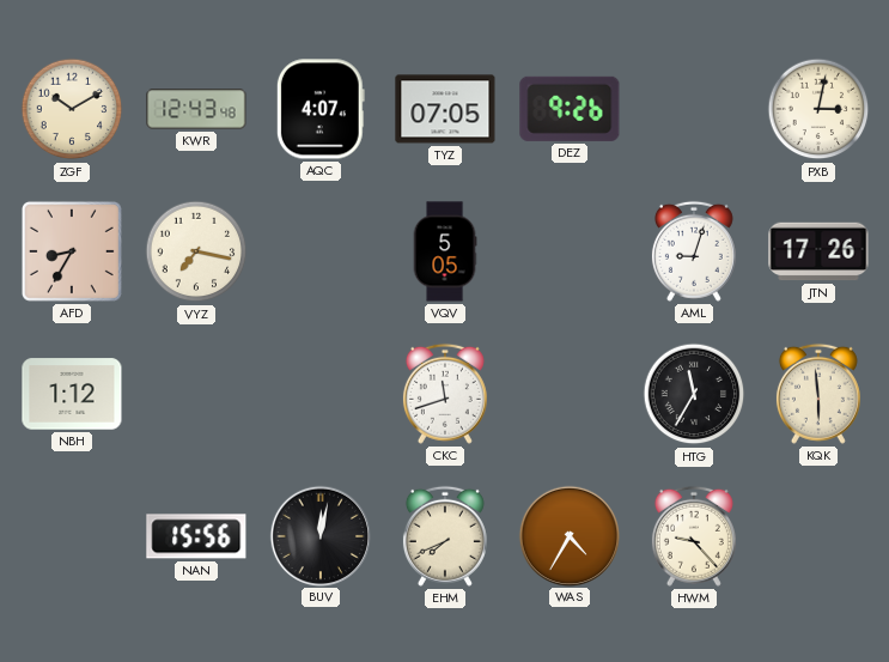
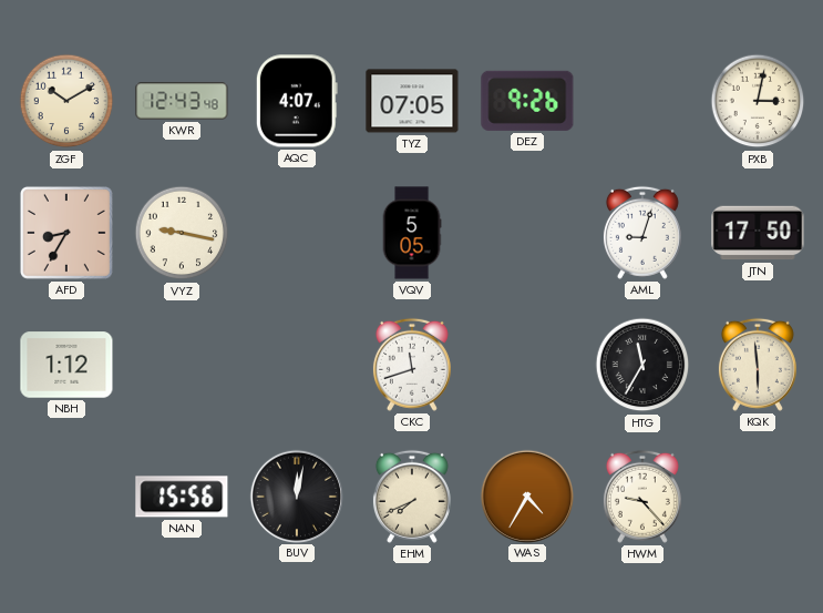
VYZ: 7:17 -> 9:17
JTN: 17:26 -> 17:50
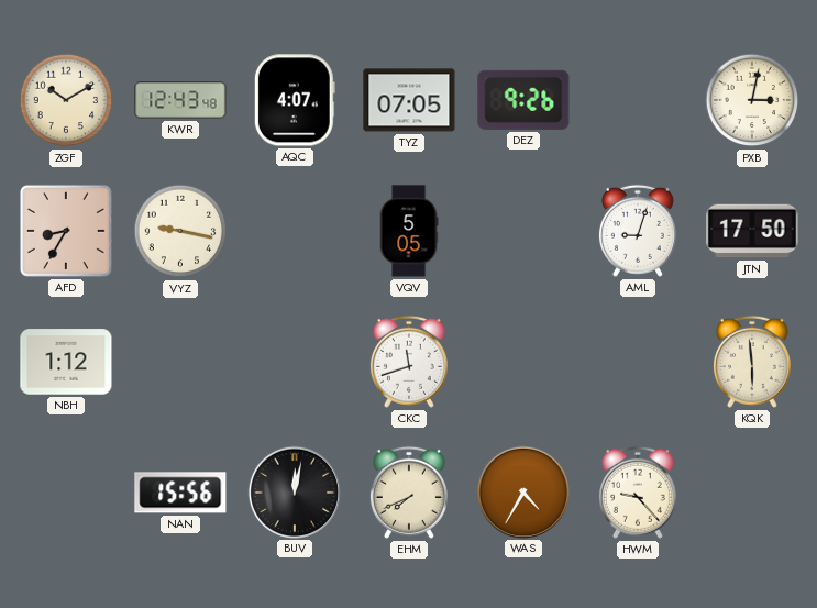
HTG: 11:35 -> none
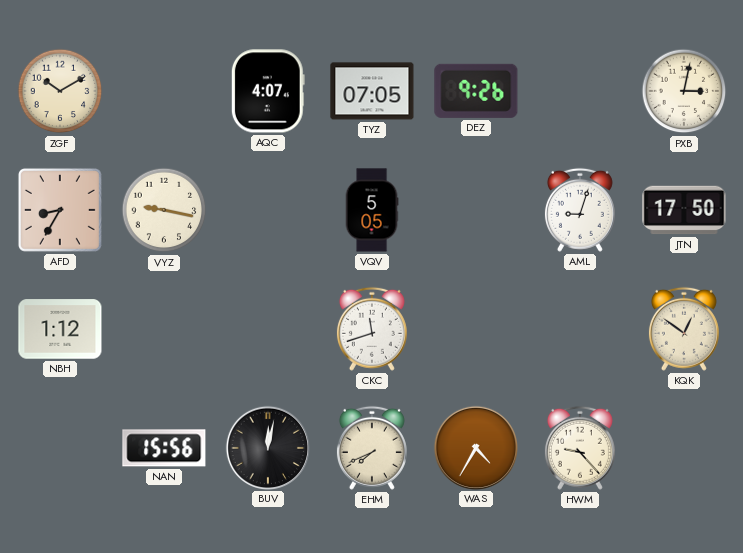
KWR: 12:43 -> none
KQK: 5:59 -> 12:51
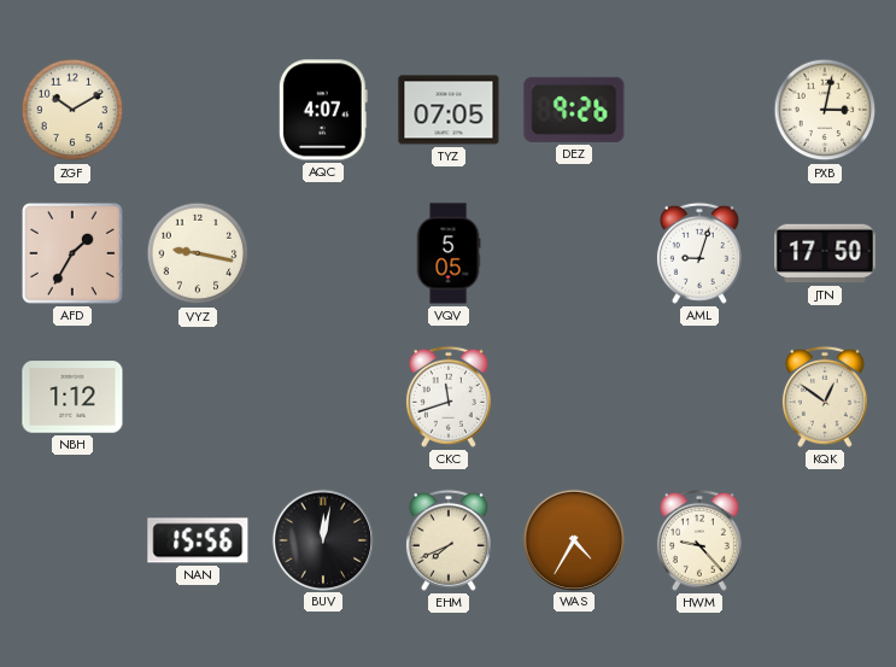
AFD: 8:35 -> 1:35
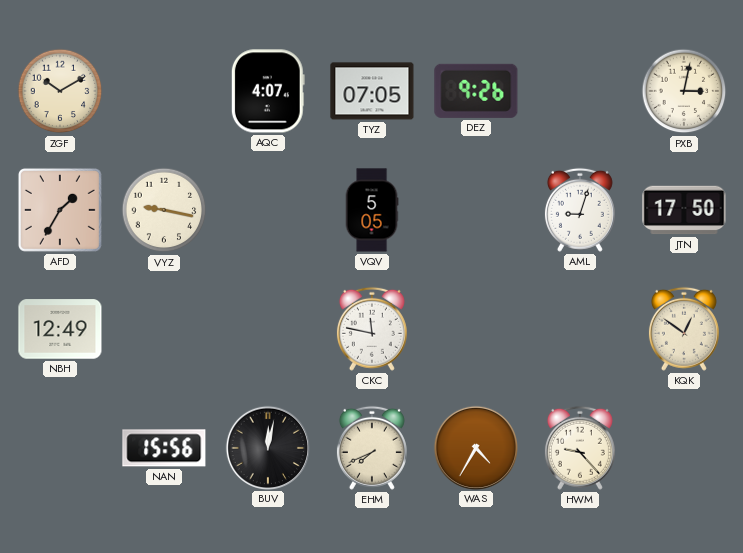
NBH: 1:12 -> 12:49
CKC: 11:42 -> 11:47
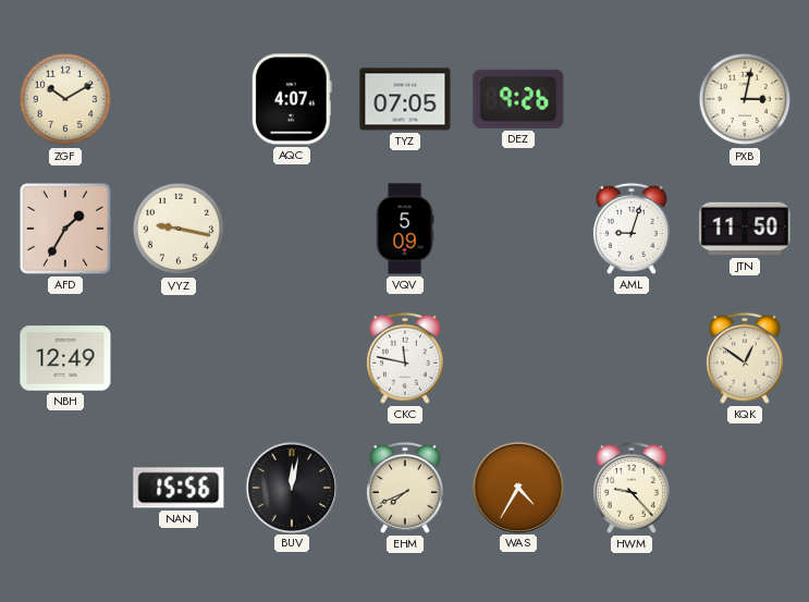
VQV: 5:05 -> 5:09
JTN: 17:50 -> 11:50
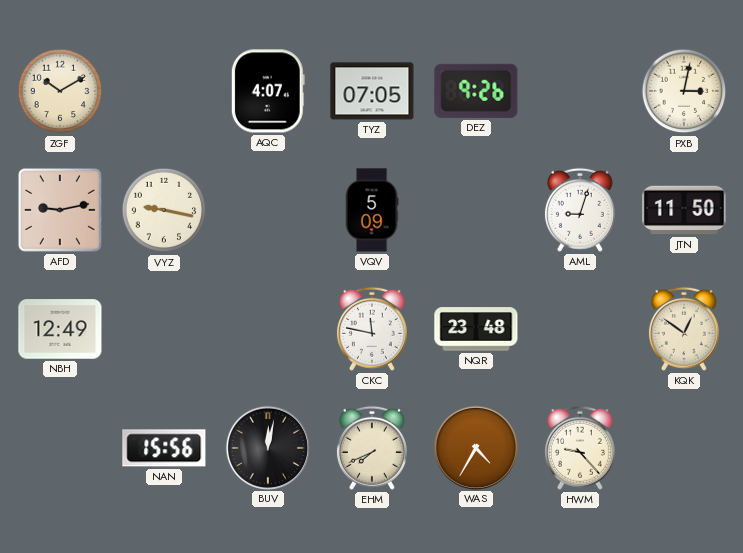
AFD: 1:35 -> 9:13
NQR: none -> 23:48
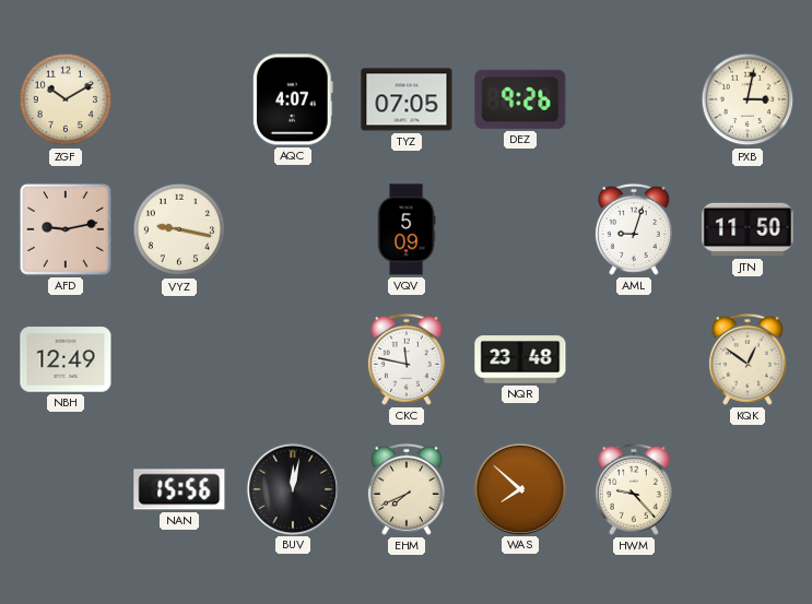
WAS: 4:35 -> 7:52
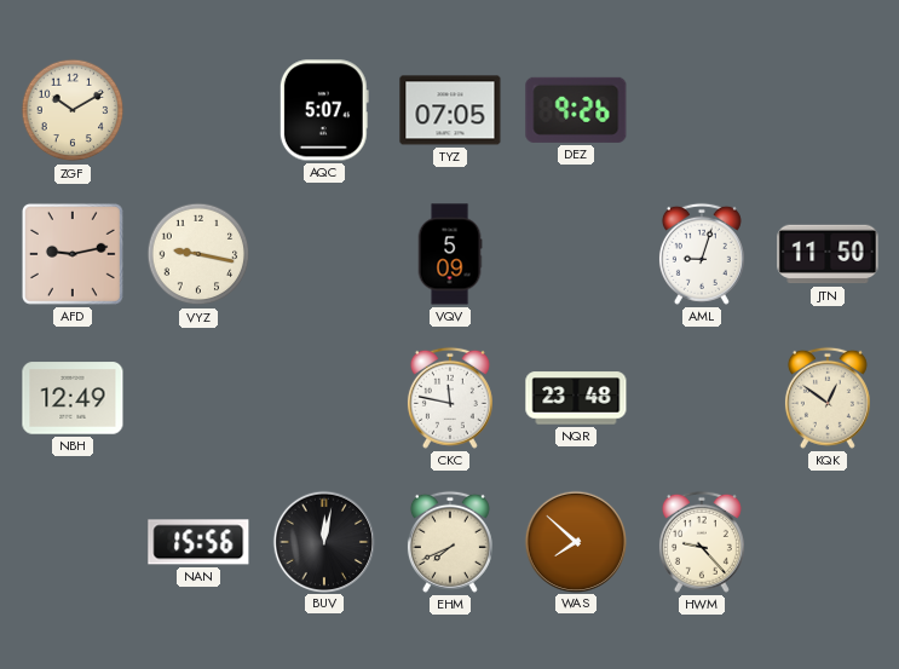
AQC: 4:07 -> 5:07
PXB: 3:02 -> none
